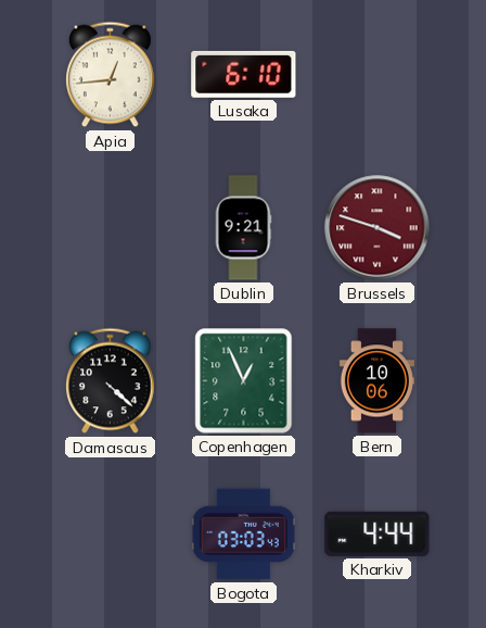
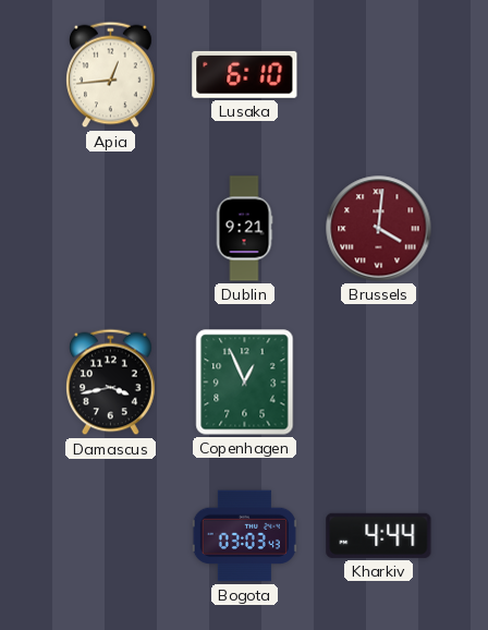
Brussels: 3:48 -> 4:01
Damascus: 4:22 -> 3:43
Bern: 10:06 -> none
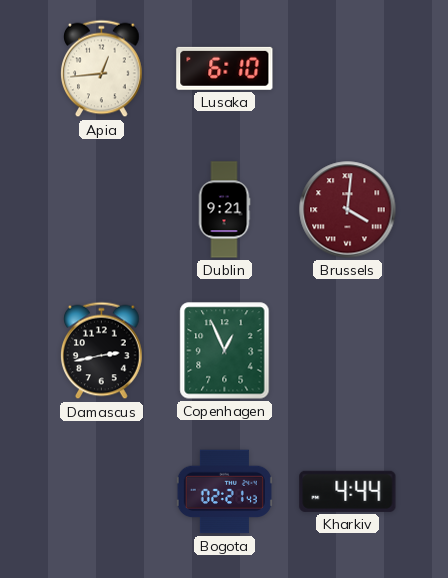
Damascus: 3:43 -> 2:43
Bogota: 03:03 -> 02:21
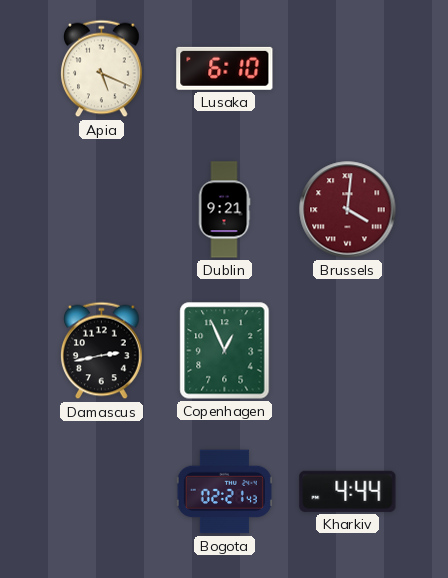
Apia: 12:44 -> 5:19
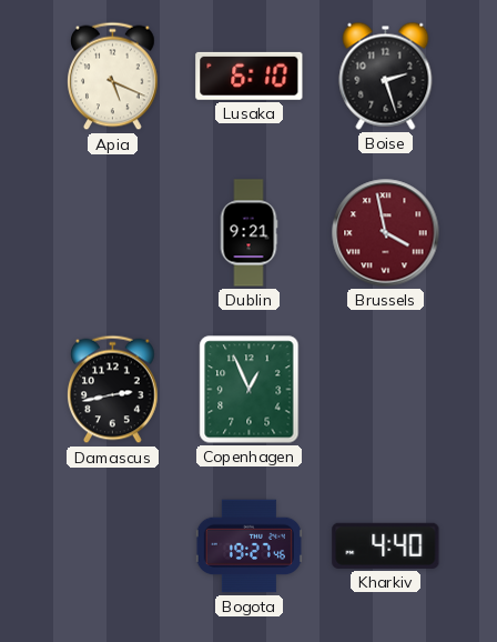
Boise: none -> 2:27
Brussels: 4:01 -> 3:58
Bogota: 02:21 -> 19:27
Kharkiv: 4:44 -> 4:40
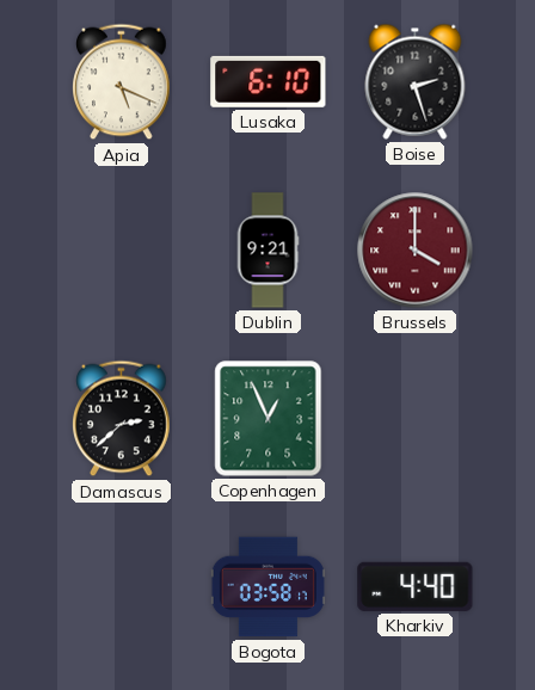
Brussels: 3:58 -> 4:00
Damascus: 2:43 -> 2:38
Bogota: 19:27 -> 03:58
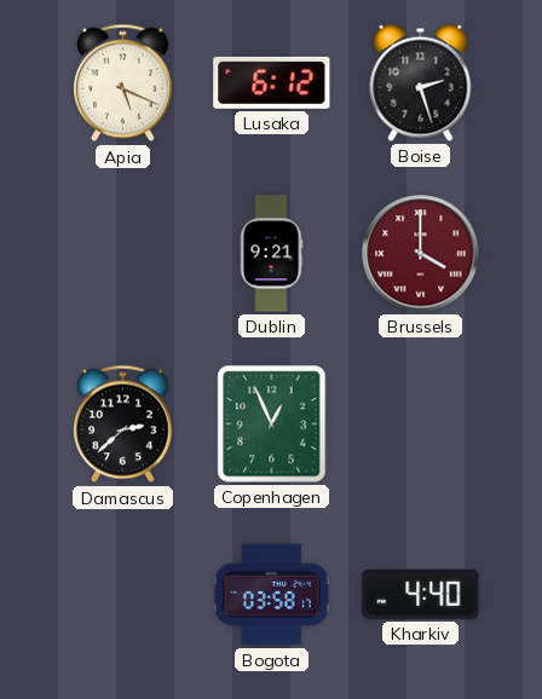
Lusaka: 6:10 -> 6:12
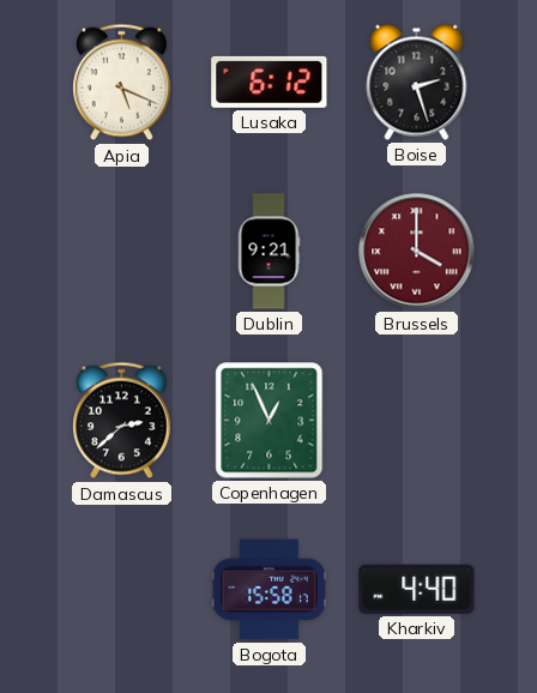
Bogota: 03:58 -> 15:58
